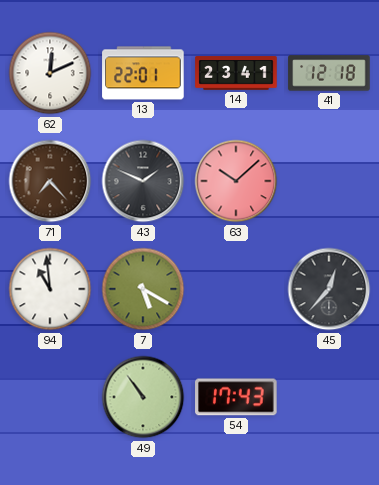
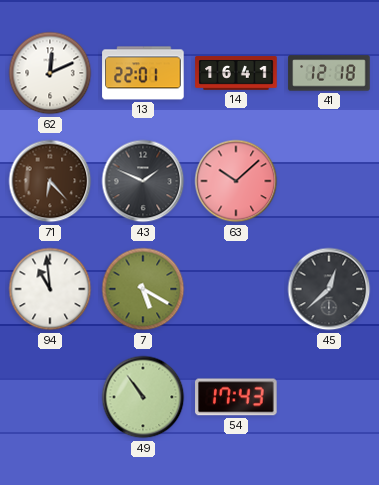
14: 23:41 -> 16:41
71: 7:23 -> 6:23
45: 12:37 -> 12:38
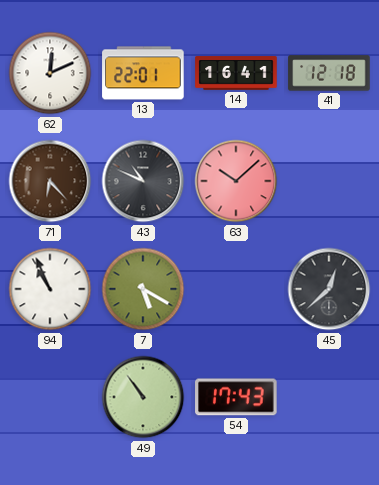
43: 1:49 -> 10:49
94: 10:59 -> 10:56
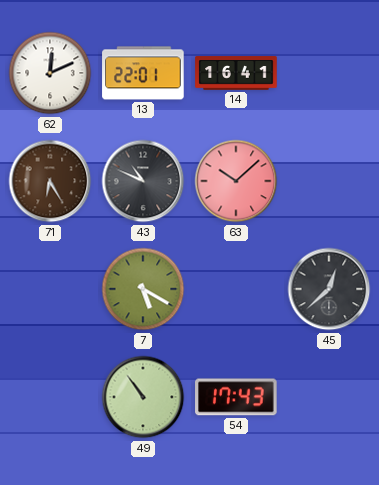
41: 12:18 -> none
71: 6:23 -> 6:25
94: 10:56 -> none
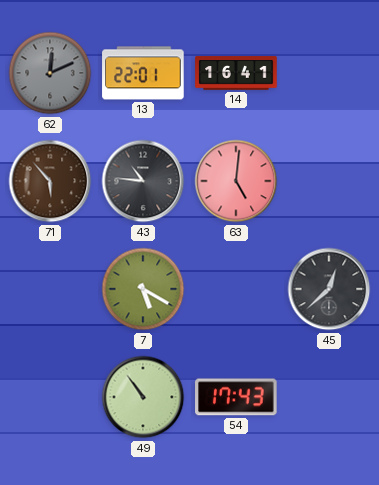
62 dial: white -> grey
71: 6:25 -> 5:53
43: 10:49 -> 10:46
63: 10:08 -> 5:01
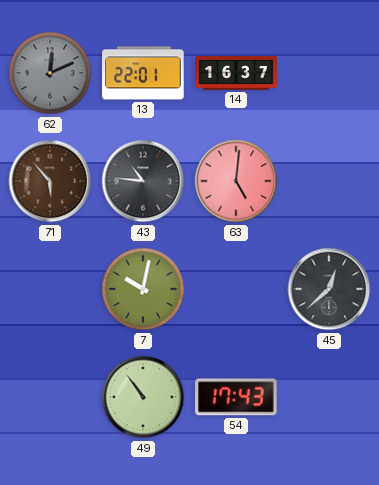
14: 16:41 -> 16:37
7: 5:20 -> 10:02
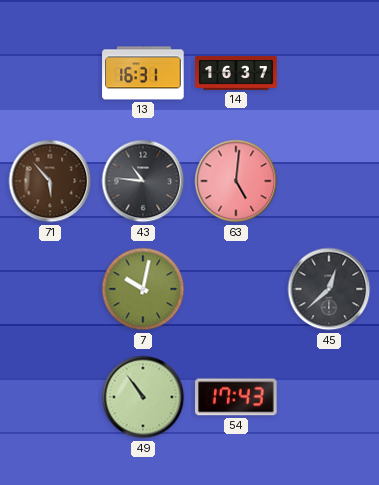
62: 12:11 -> none
13: 22:01 -> 16:31
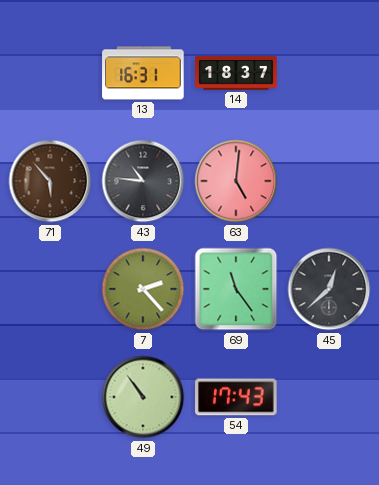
14: 16:37 -> 18:37
7: 10:02 -> 2:23
69: none -> 11:24
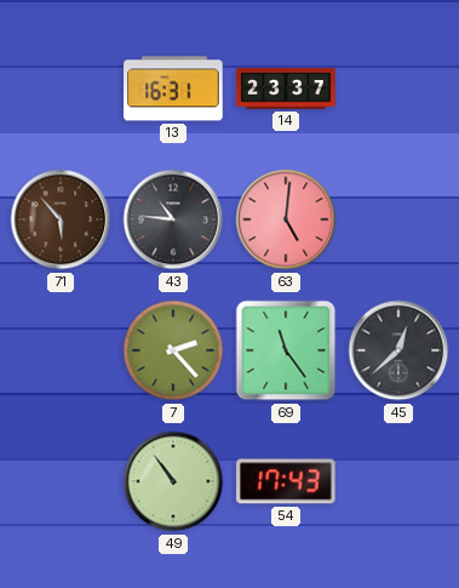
14: 18:37 -> 23:37
